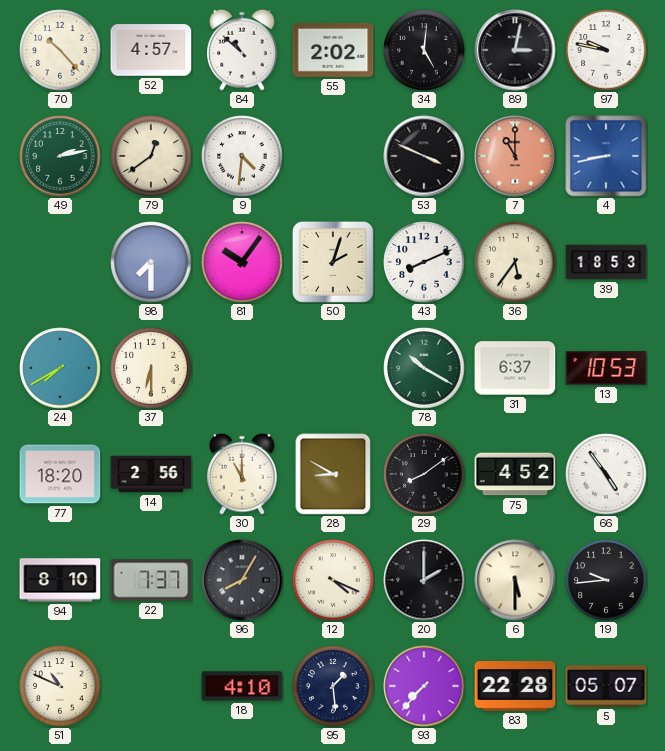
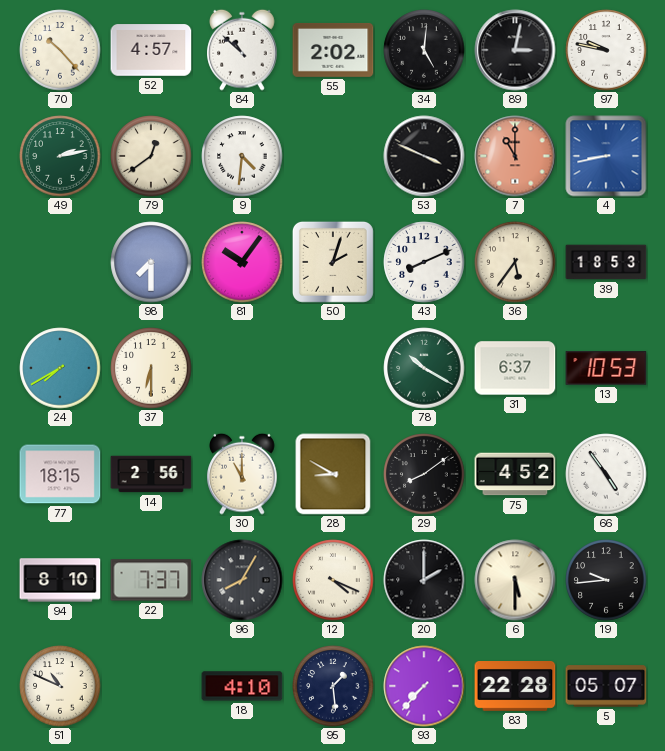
77: 18:20 -> 18:15
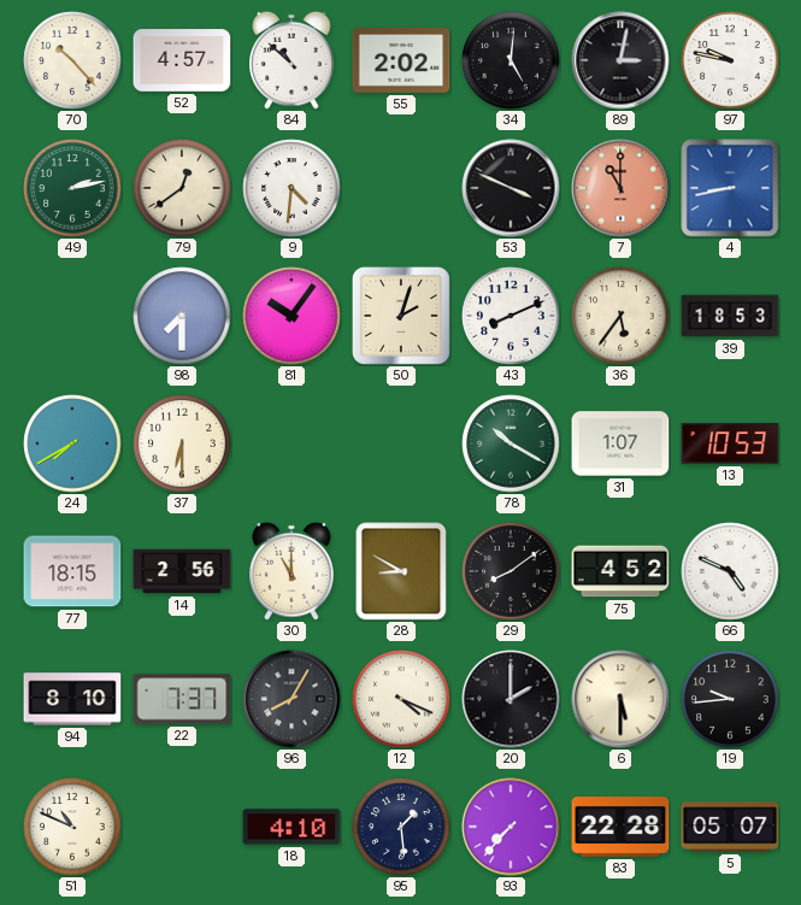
31: 6:37 -> 1:07
66: 4:54 -> 4:49
